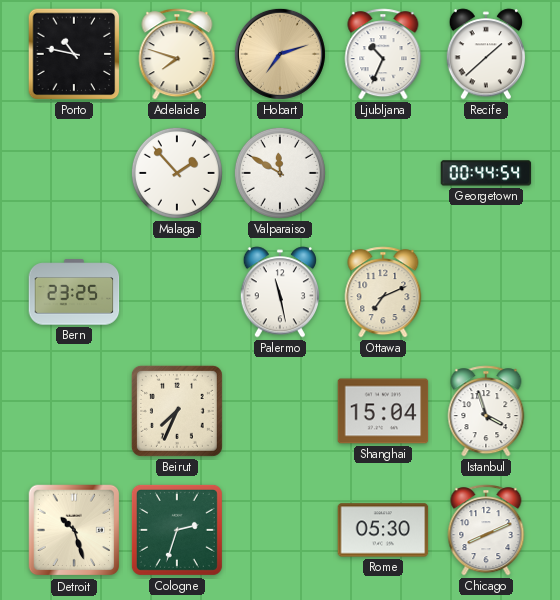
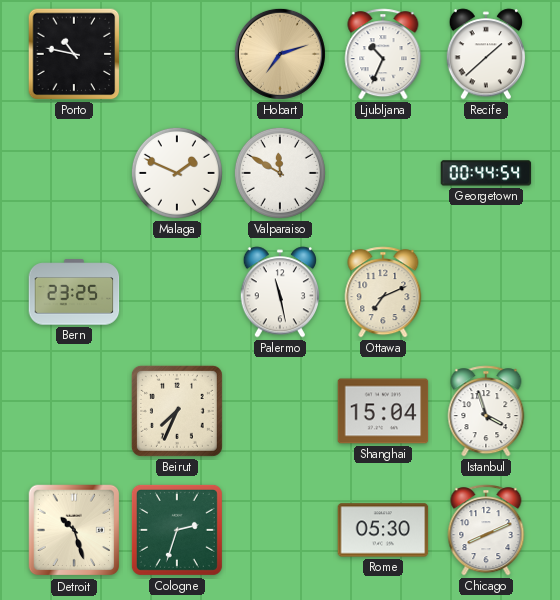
Adelaide: 7:48 -> none
Malaga: 1:53 -> 1:49
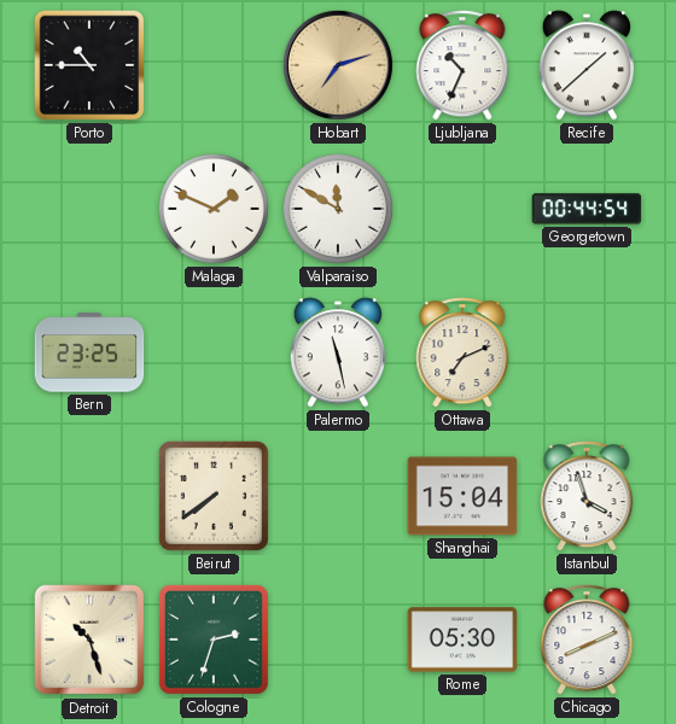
Porto: 10:47 -> 10:45
Beirut: 7:34 -> 7:39
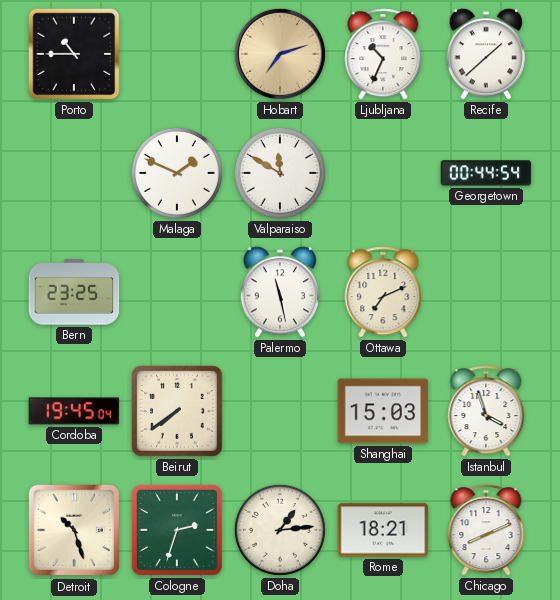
Cordoba: none -> 19:45
Shanghai: 15:04 -> 15:03
Doha: none -> 1:14
Rome: 05:30 -> 18:21
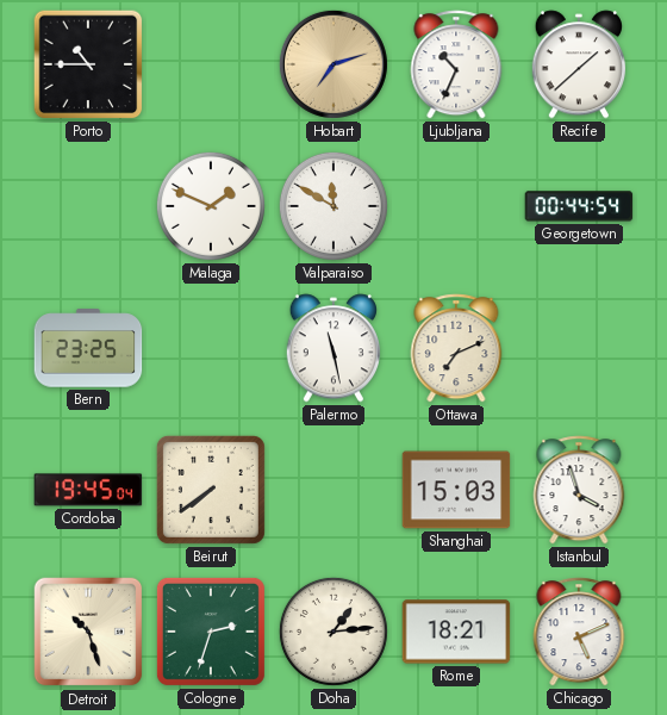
Chicago: 8:11 -> 5:11
